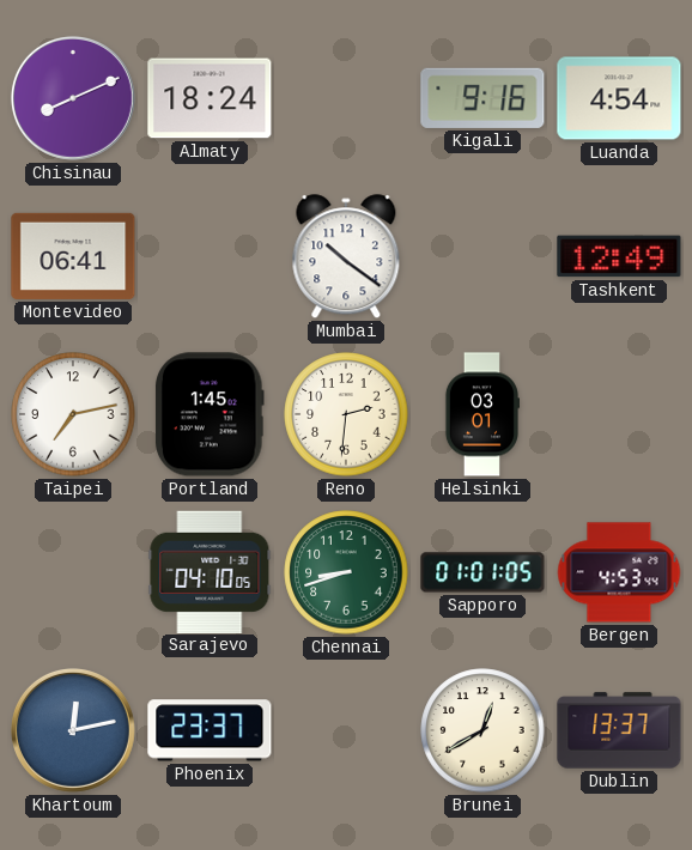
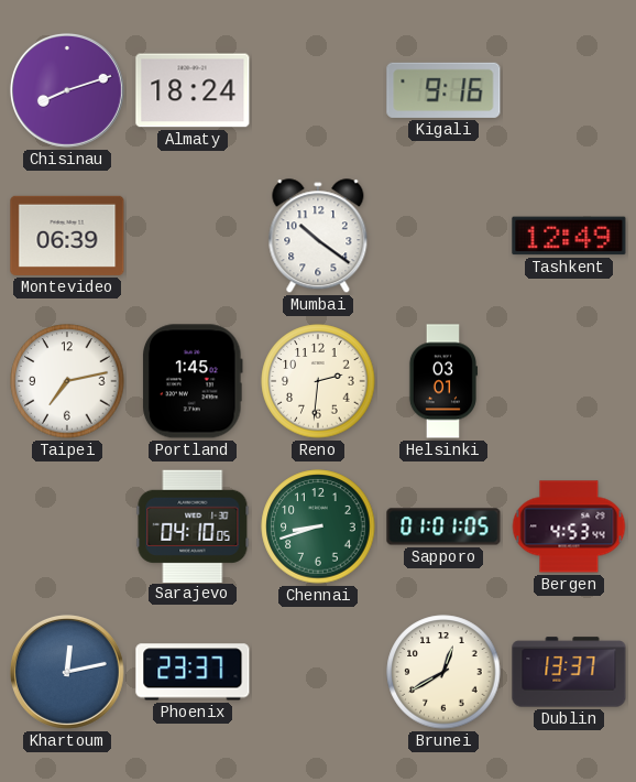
Chisinau: 8:11 -> 8:12
Luanda: 4:54 -> none
Montevideo: 06:41 -> 06:39
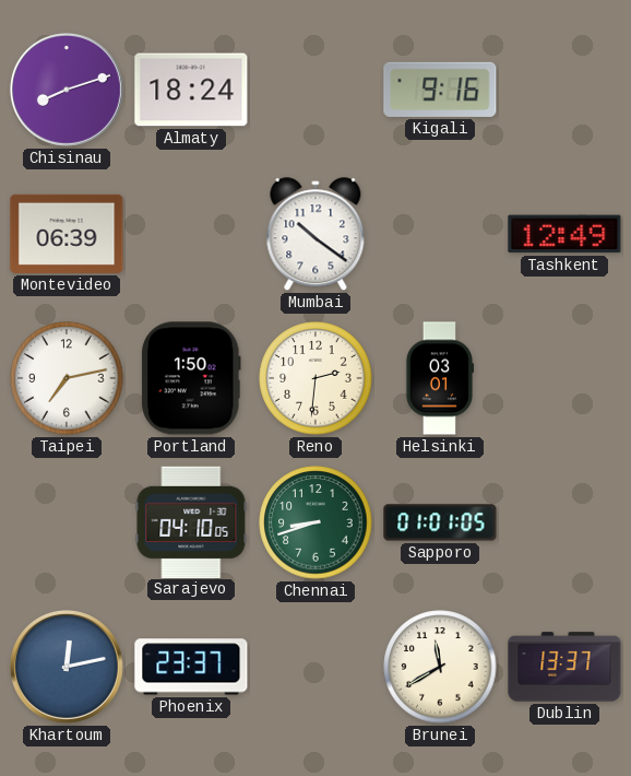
Portland: 1:45 -> 1:50
Bergen: 4:53 -> none
Brunei: 12:40 -> 11:40
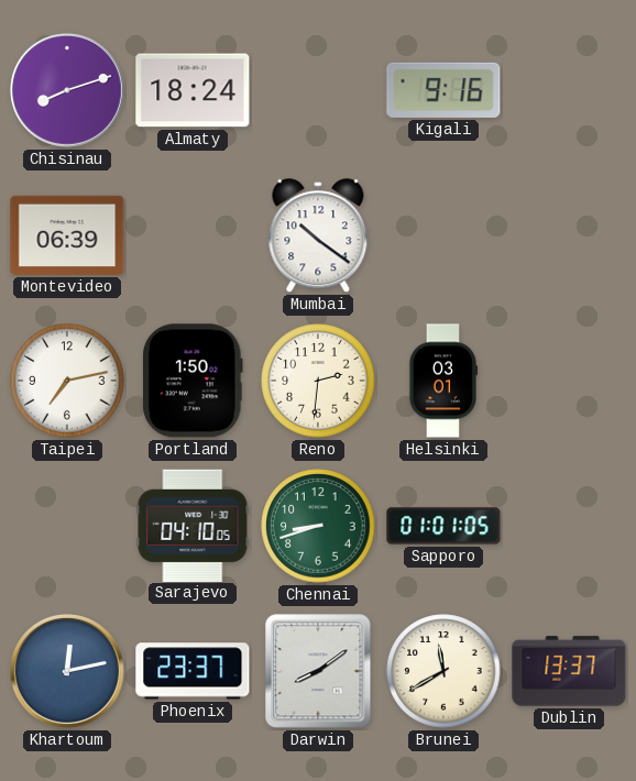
Tashkent: 12:49 -> none
Darwin: none -> 8:09
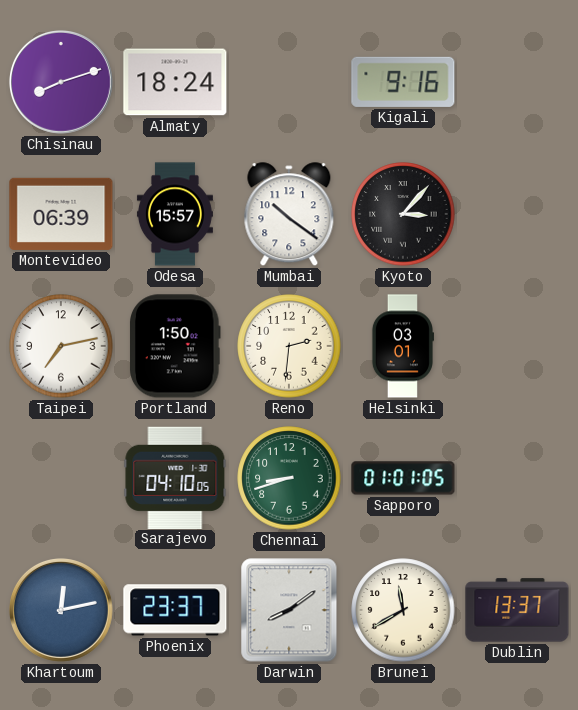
Odesa: none -> 15:57
Kyoto: none -> 3:07
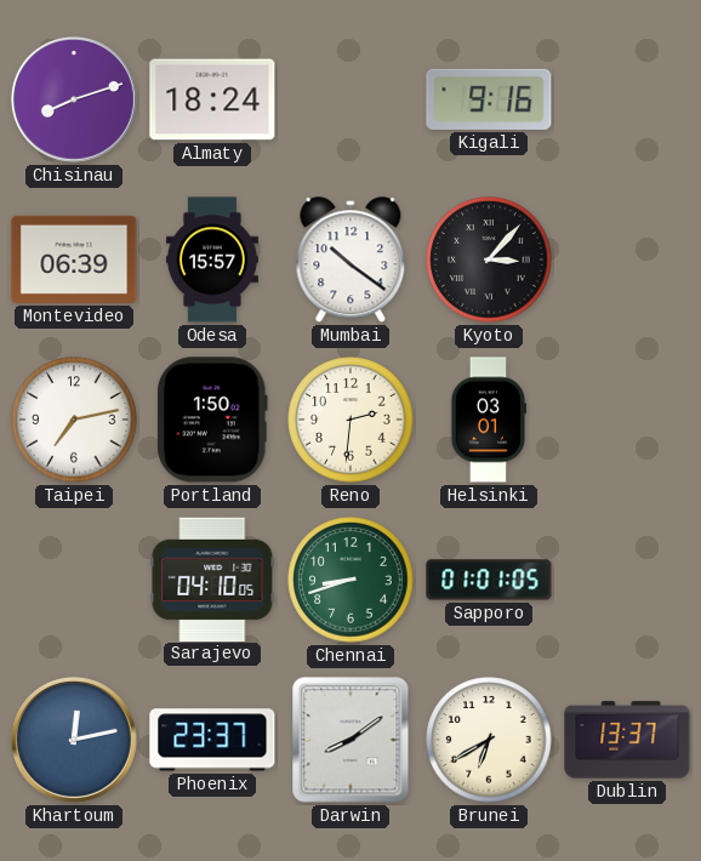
Brunei: 11:40 -> 6:40
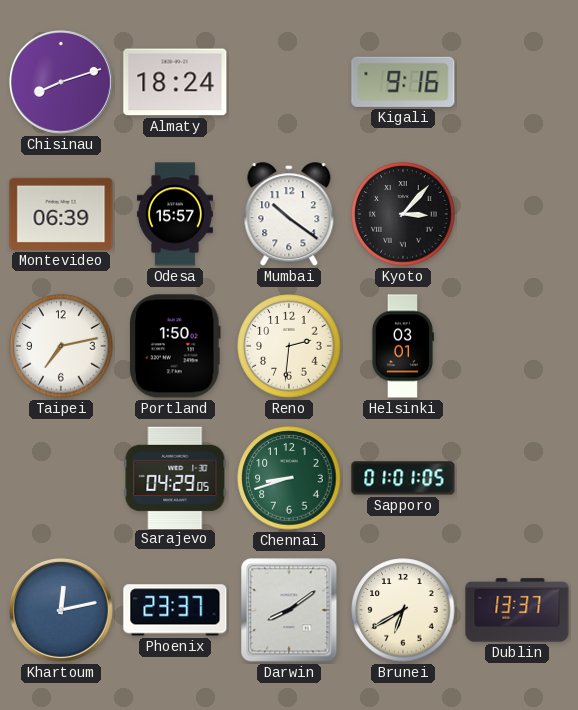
Sarajevo: 04:10 -> 04:29
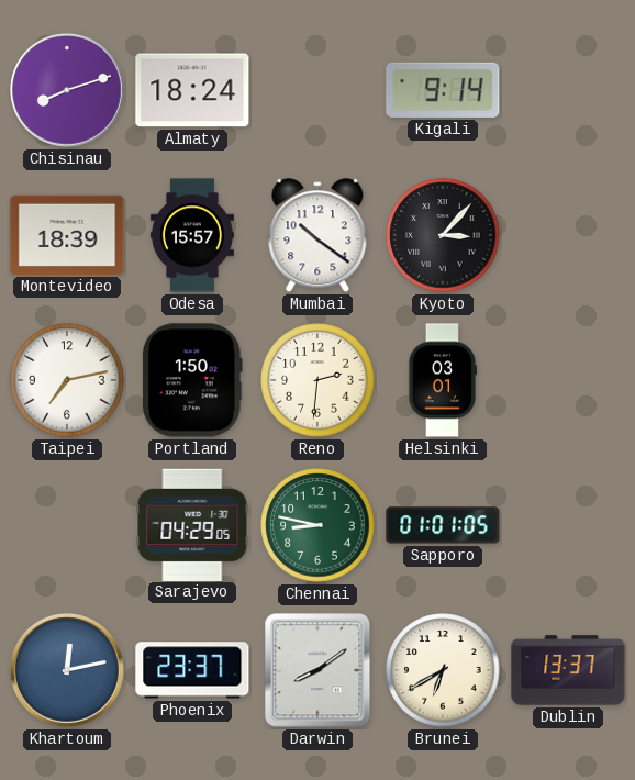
Kigali: 9:16 -> 9:14
Montevideo: 06:39 -> 18:39
Chennai: 8:42 -> 8:47
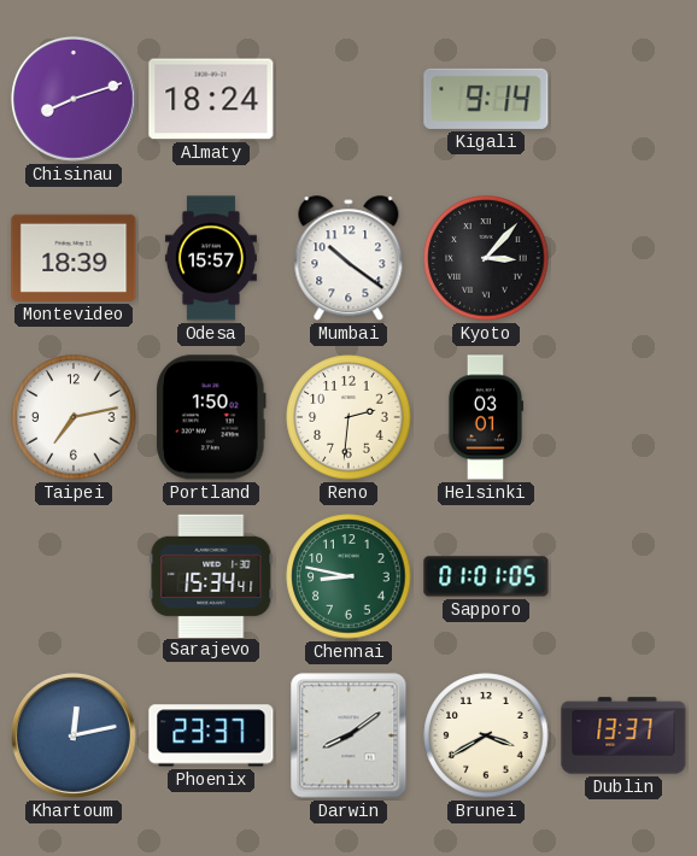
Sarajevo: 04:29 -> 15:34
Brunei: 6:40 -> 3:40
